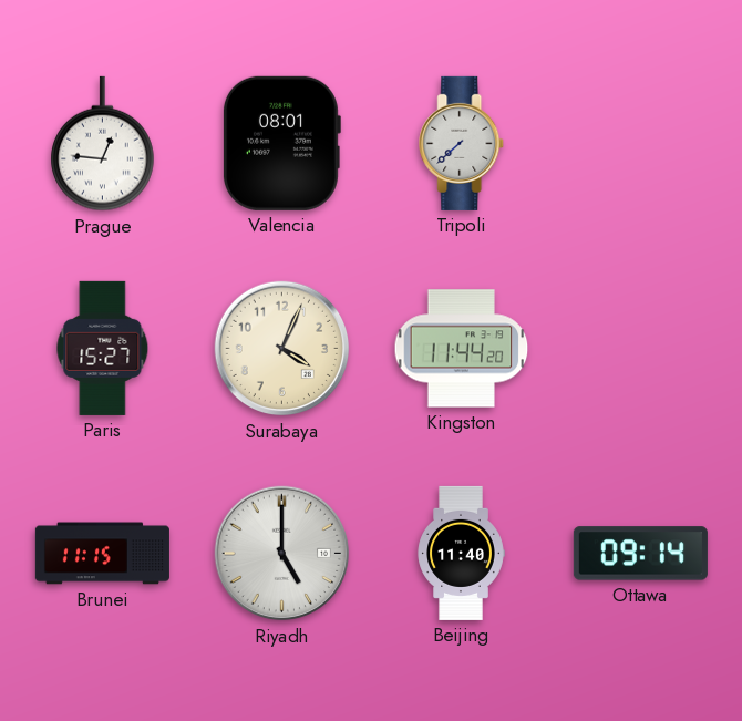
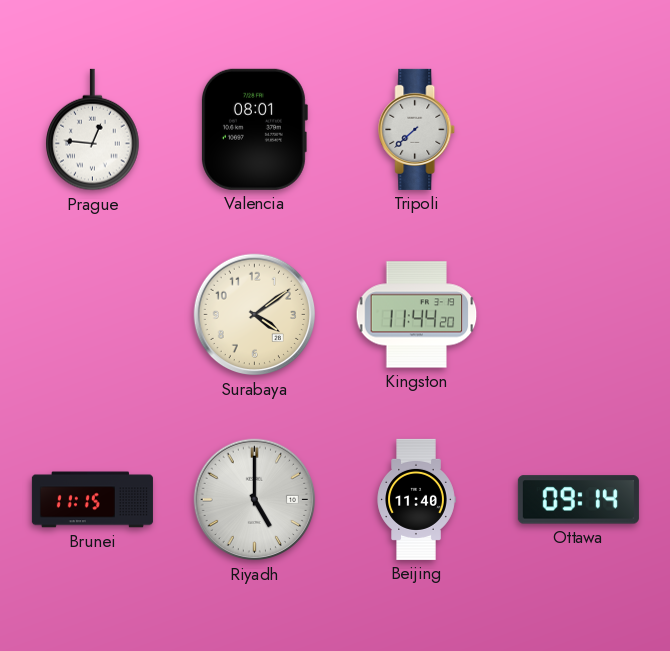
Paris: 15:27 -> none
Surabaya: 4:04 -> 4:09
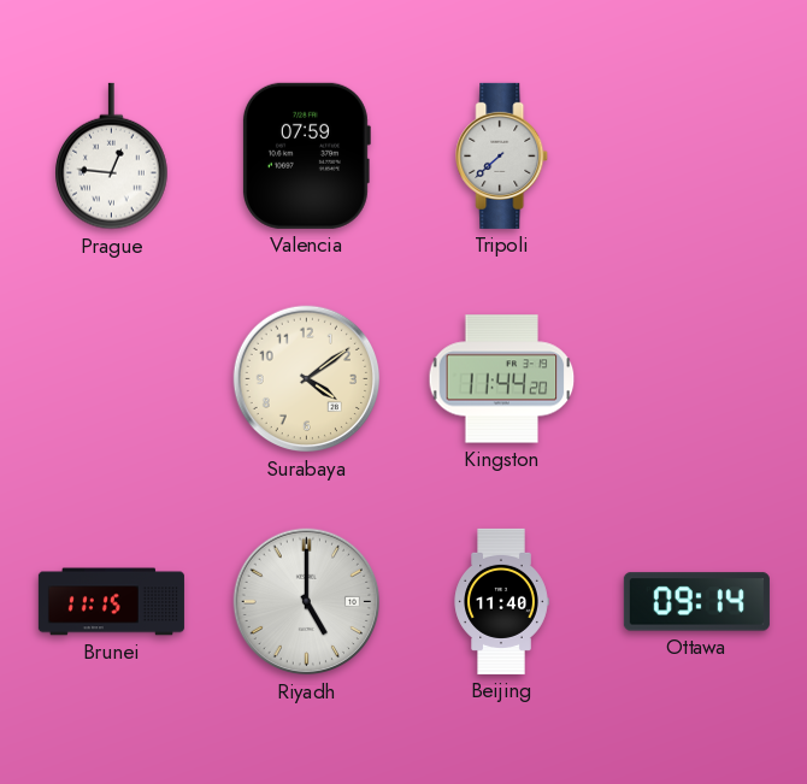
Valencia: 08:01 -> 07:59
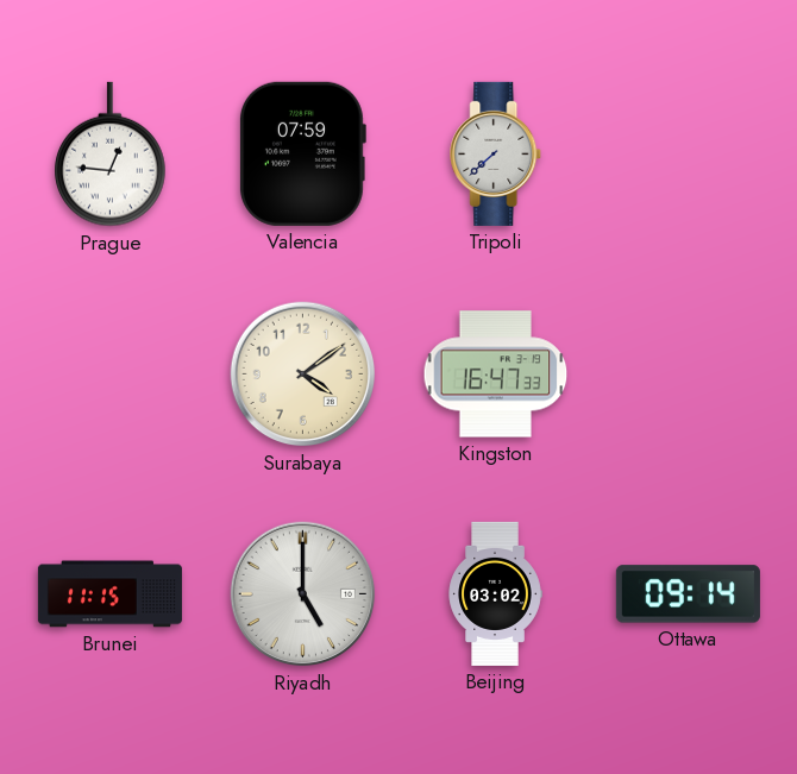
Kingston: 11:44 -> 16:47
Beijing: 11:40 -> 03:02
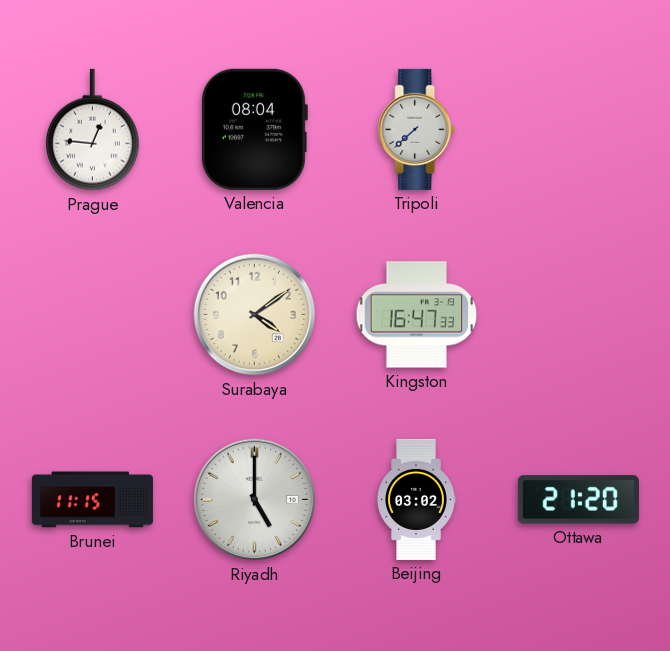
Valencia: 07:59 -> 08:04
Ottawa: 09:14 -> 21:20
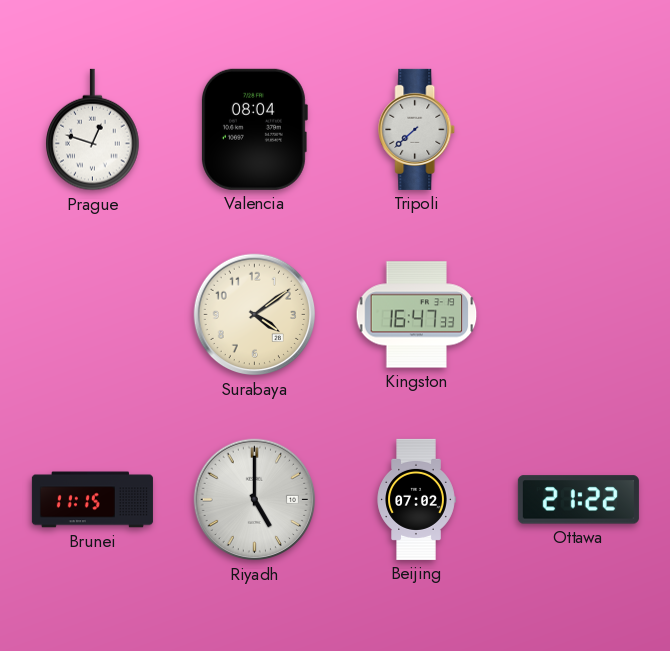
Prague: 12:46 -> 12:48
Beijing: 03:02 -> 07:02
Ottawa: 21:20 -> 21:22
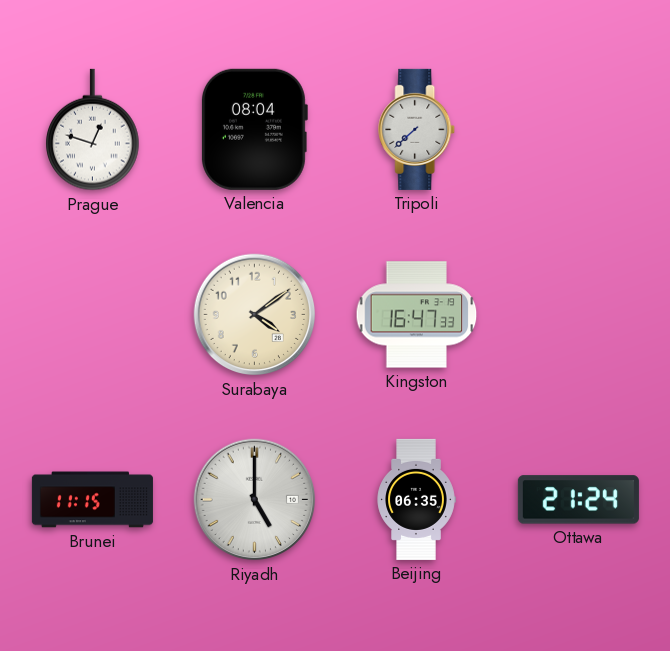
Beijing: 07:02 -> 06:35
Ottawa: 21:22 -> 21:24
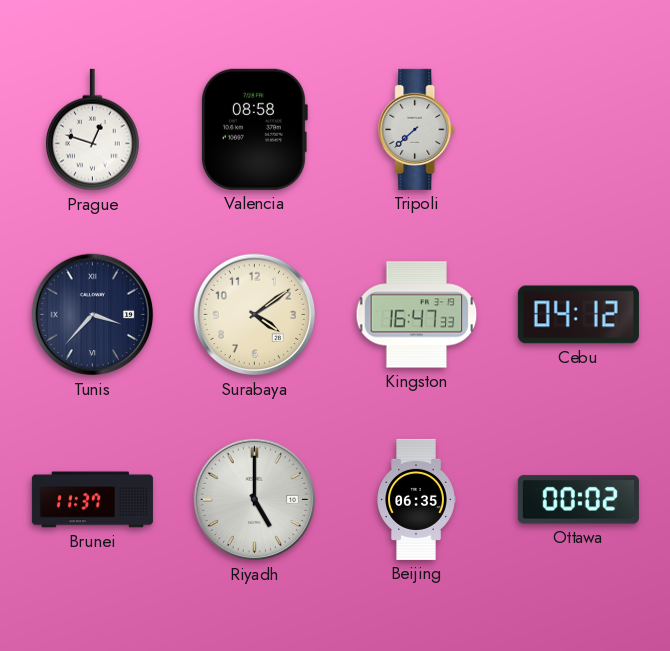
Valencia: 08:04 -> 08:58
Tunis: none -> 3:37
Cebu: none -> 04:12
Brunei: 11:15 -> 11:37
Ottawa: 21:24 -> 00:02
